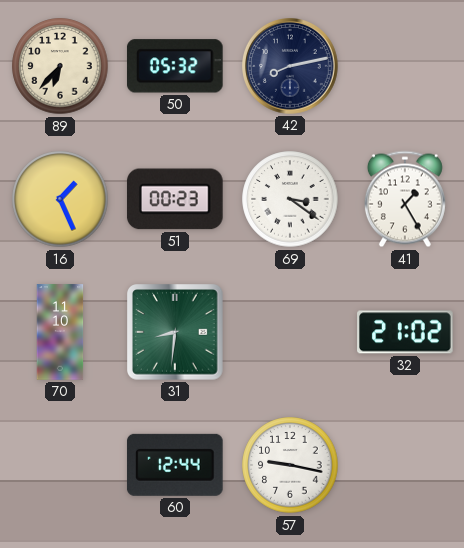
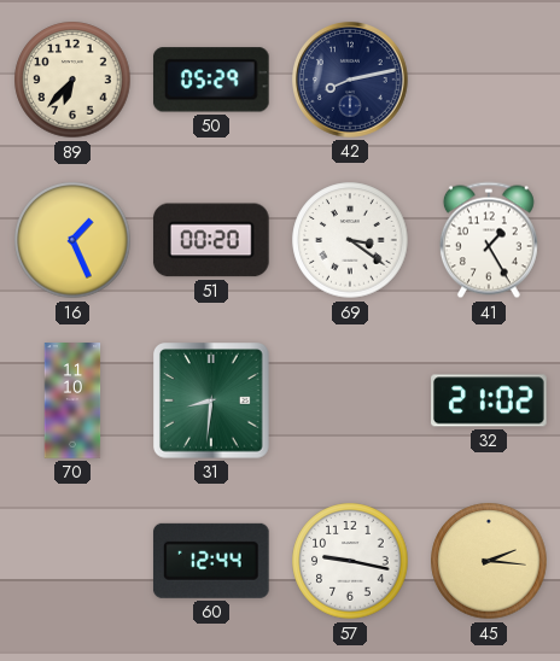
50: 05:32 -> 05:29
51: 00:23 -> 00:20
45: none -> 2:16
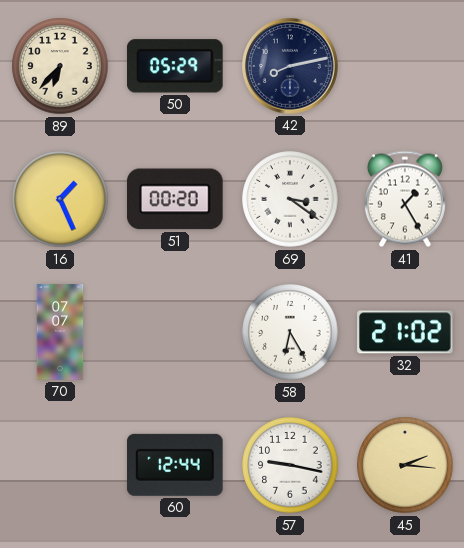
70: 11:10 -> 07:07
31: 8:31 -> none
58: none -> 6:25
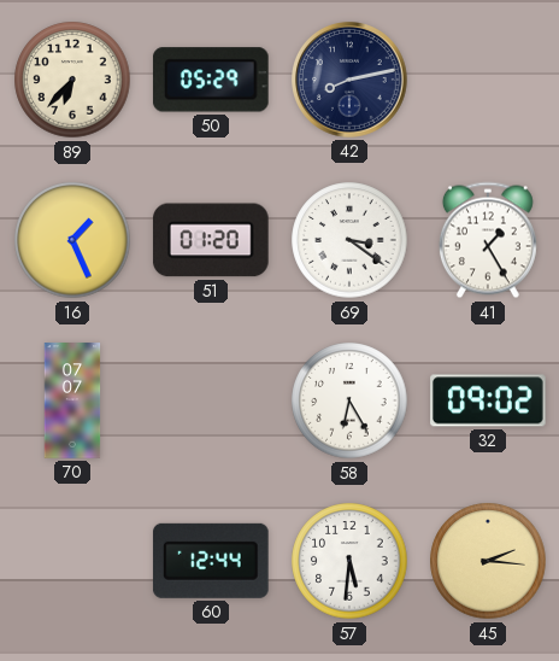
51: 00:20 -> 01:20
32: 21:02 -> 09:02
57: 9:17 -> 5:31
